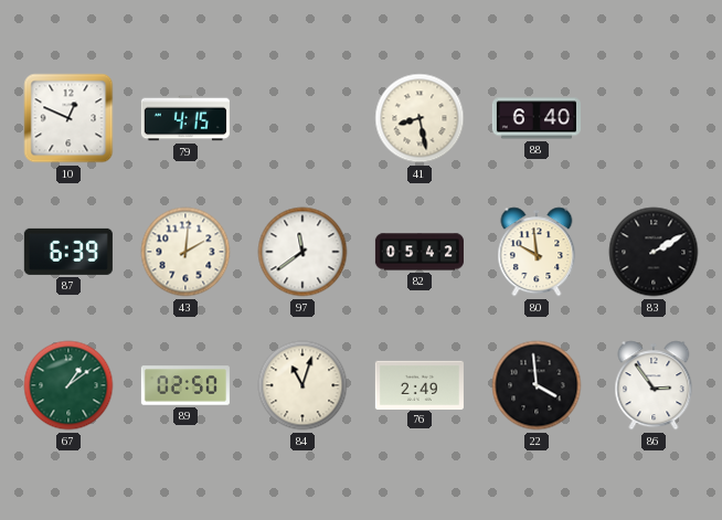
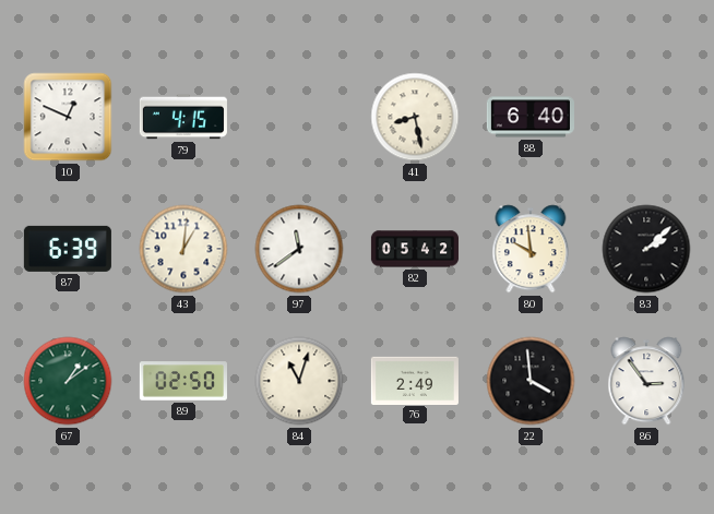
43: 2:01 -> 1:01
83: 2:10 -> 2:08
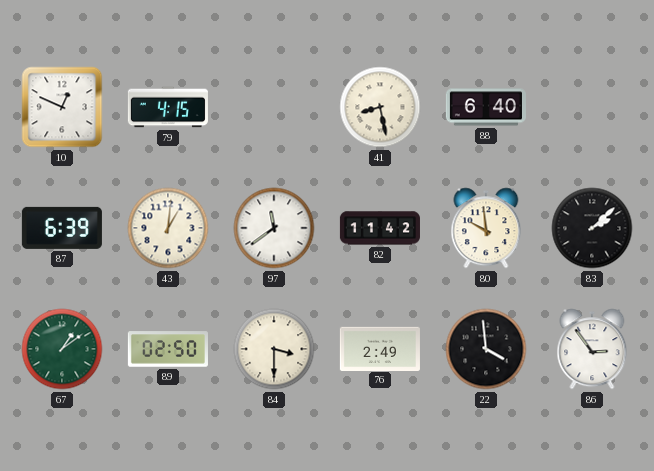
82: 05:42 -> 11:42
84: 11:03 -> 3:30
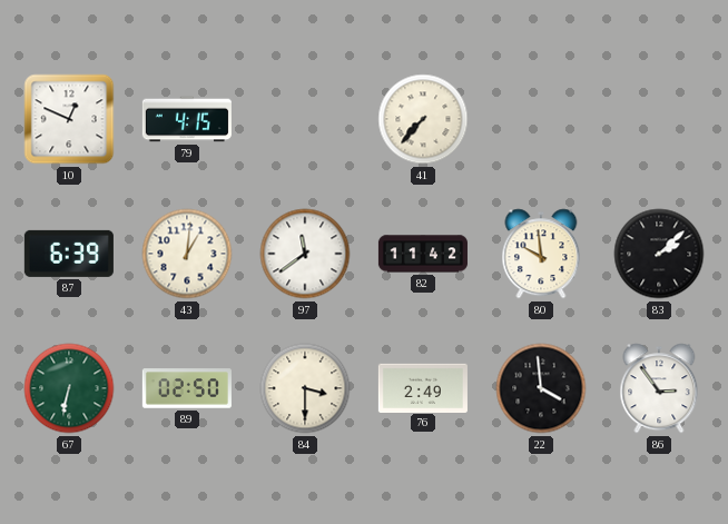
41: 8:28 -> 7:37
88: 6:40 -> none
67: 1:09 -> 6:32
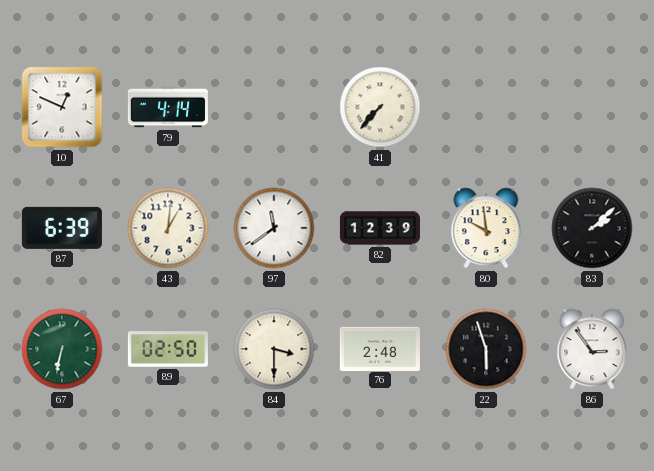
79: 4:15 -> 4:14
82: 11:42 -> 12:39
76: 2:49 -> 2:48
22: 3:59 -> 5:57
